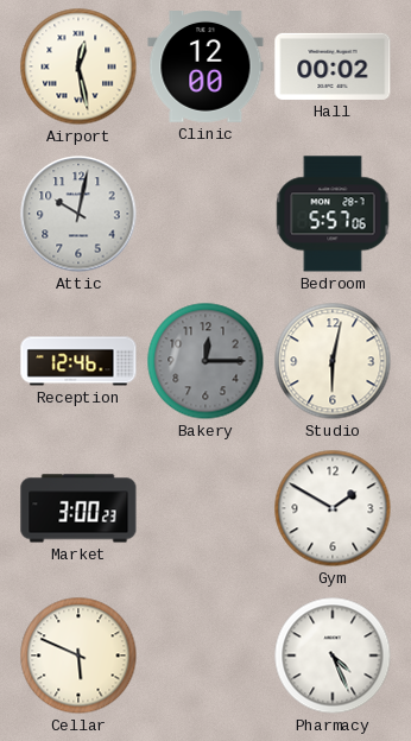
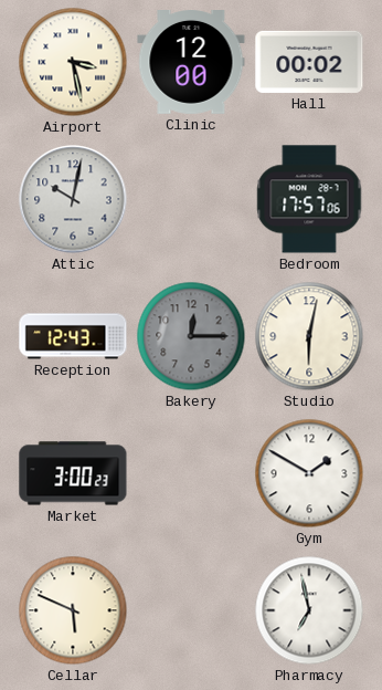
Airport: 12:28 -> 3:28
Bedroom: 5:57 -> 17:57
Reception: 12:46 -> 12:43
Pharmacy: 4:26 -> 6:58
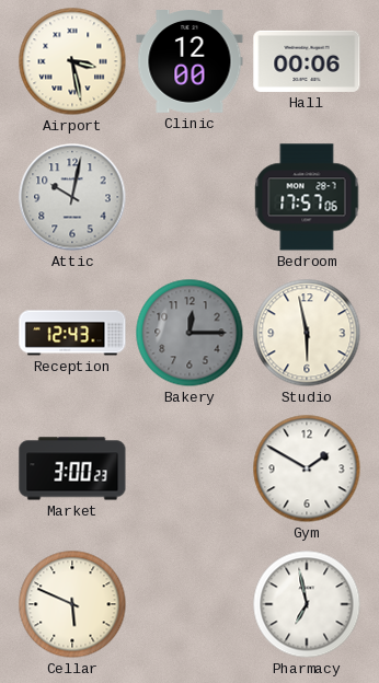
Hall: 00:02 -> 00:06
Studio: 6:02 -> 5:58
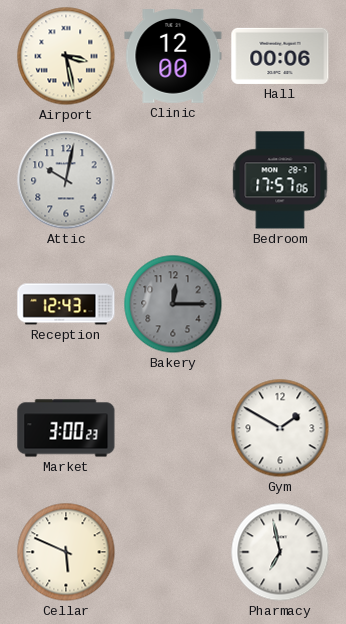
Studio: 5:58 -> none
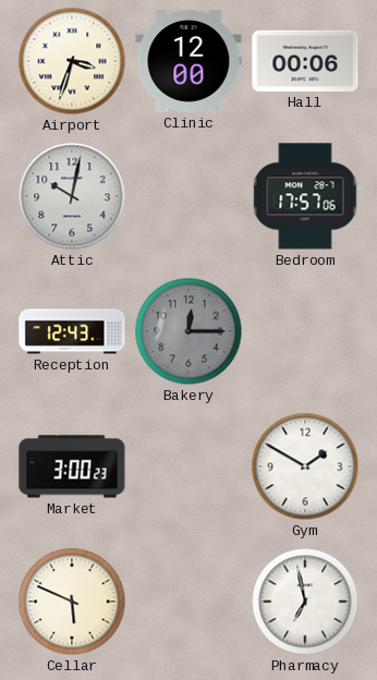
Airport: 3:28 -> 3:33
